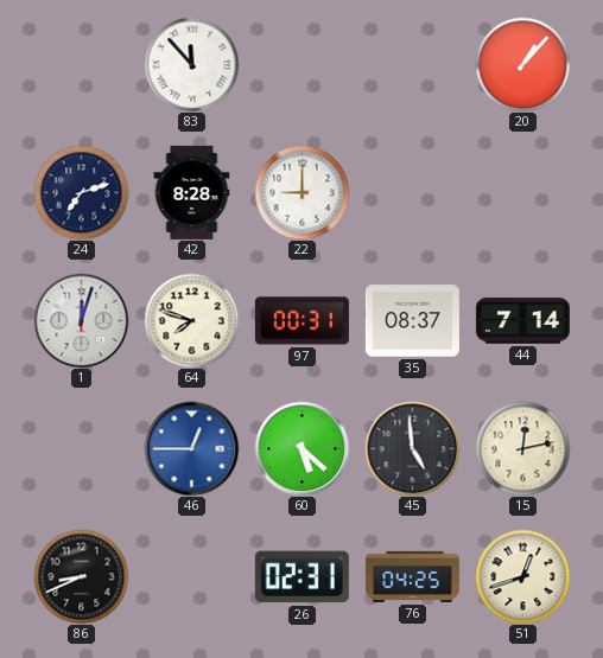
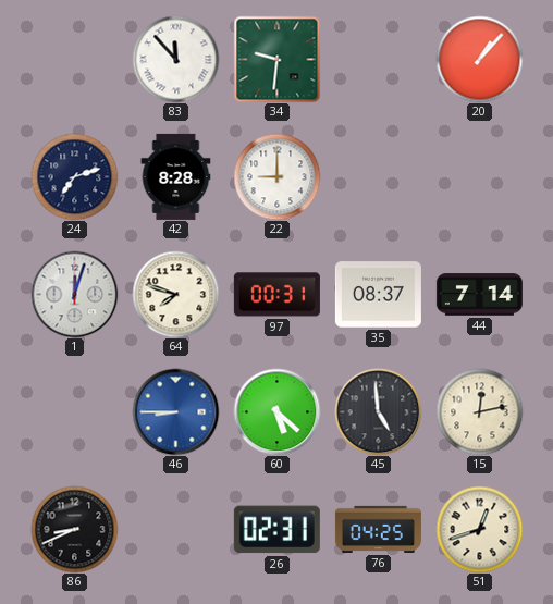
34: none -> 9:31
46: 12:45 -> 8:45
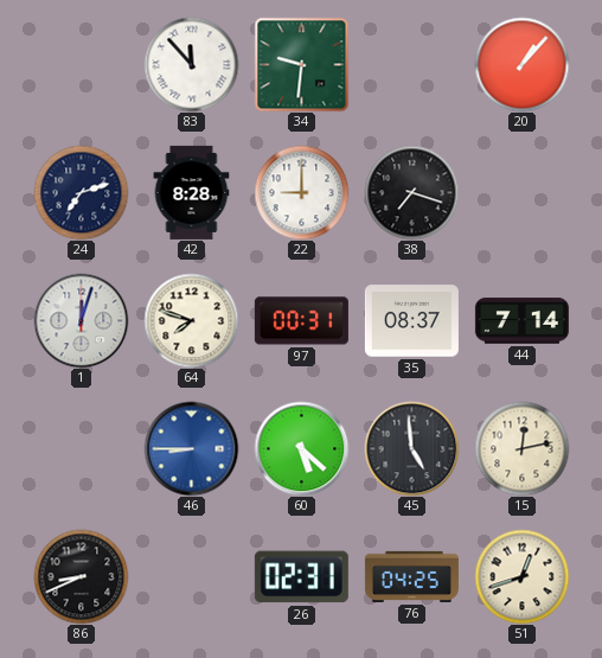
38: none -> 7:18
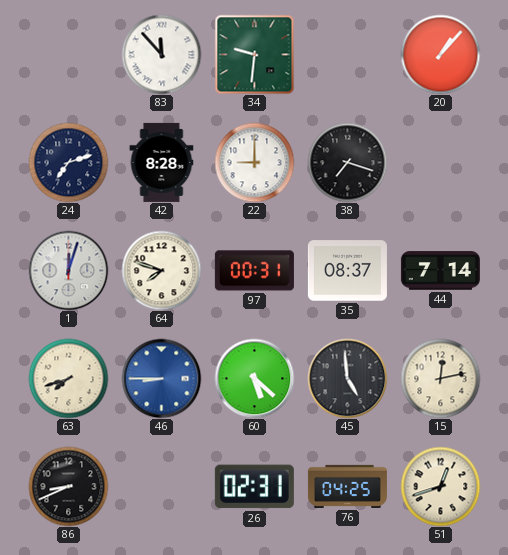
63: none -> 7:42
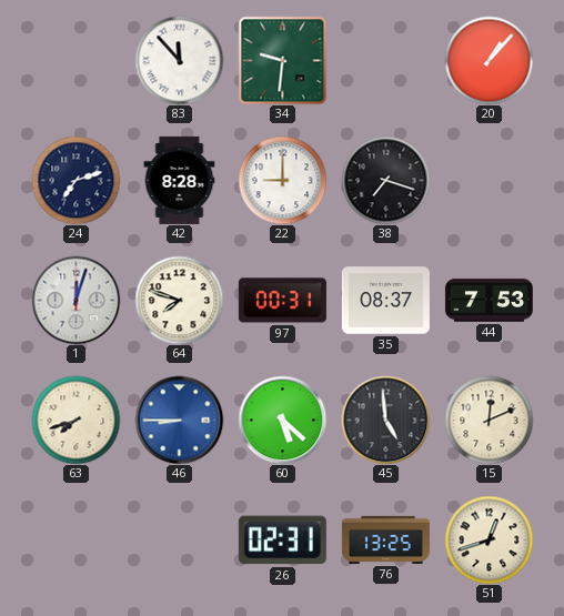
44: 7:14 -> 7:53
15: 12:13 -> 12:11
86: 8:41 -> none
76: 04:25 -> 13:25
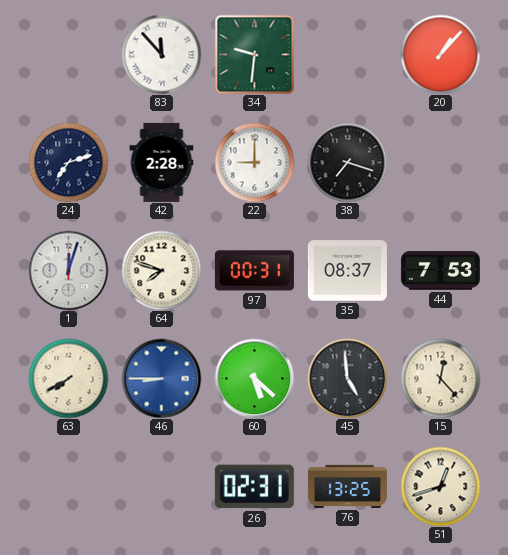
42: 8:28 -> 2:28
63: 7:42 -> 7:40
15: 12:11 -> 12:23
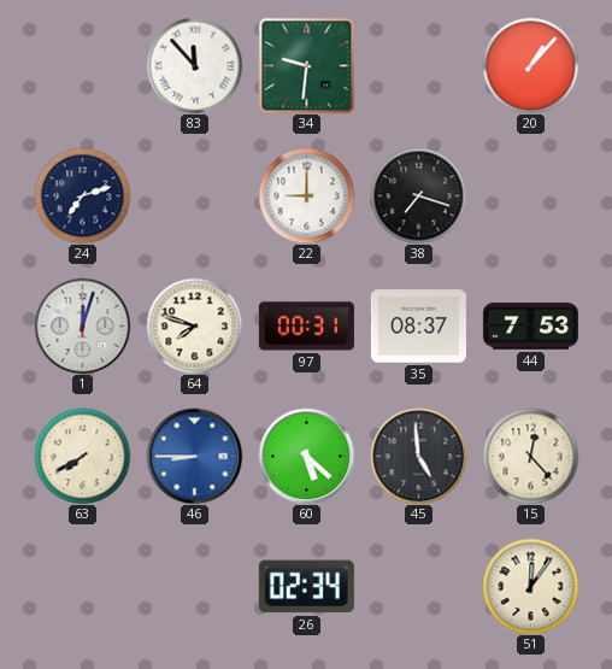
42: 2:28 -> none
26: 02:31 -> 02:34
76: 13:25 -> none
51: 12:42 -> 12:06
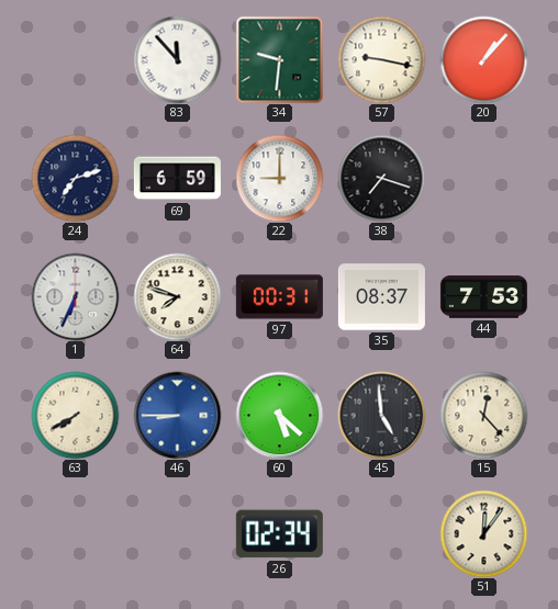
57: none -> 9:17
69: none -> 6:59
1: 12:03 -> 6:34
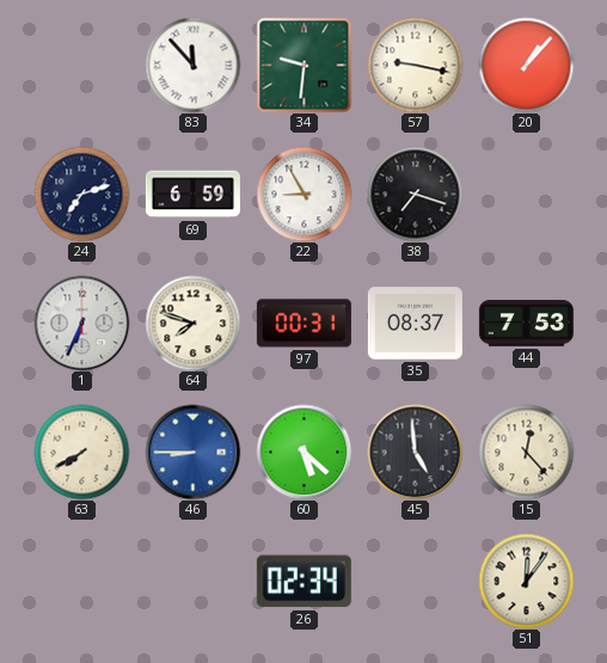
22: 9:00 -> 8:55
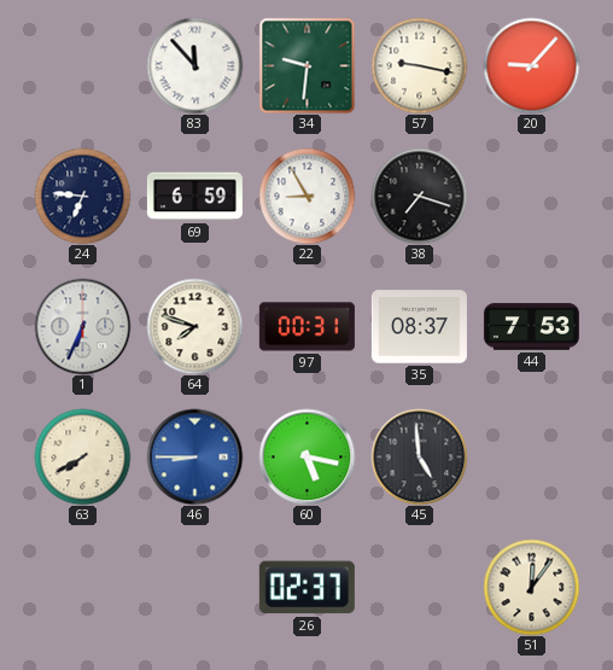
20: 1:07 -> 9:07
24: 7:12 -> 6:46
60: 5:22 -> 5:17
15: 12:23 -> none
26: 02:34 -> 02:37
